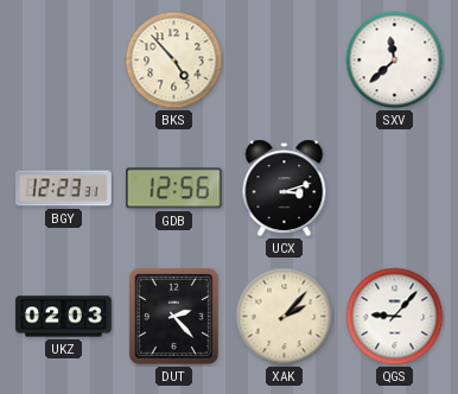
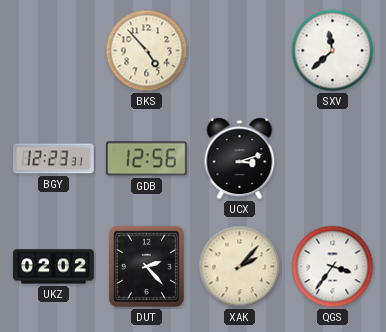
UKZ: 02:03 -> 02:02
QGS: 9:07 -> 3:36
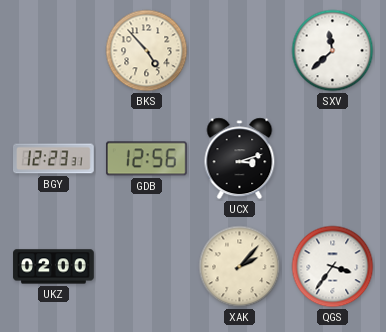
UKZ: 02:02 -> 02:00
DUT: 2:23 -> none
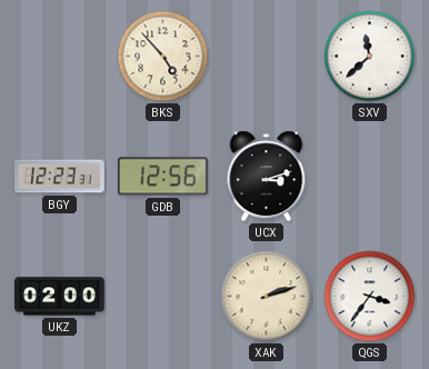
XAK: 2:07 -> 2:12
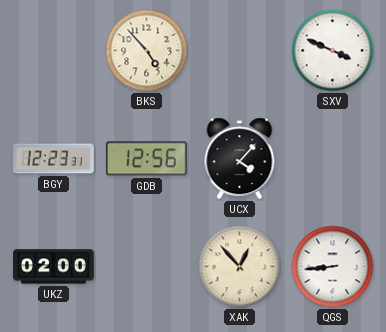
SXV: 11:38 -> 3:49
UCX: 3:12 -> 4:07
XAK: 2:12 -> 12:53
QGS: 3:36 -> 8:44
